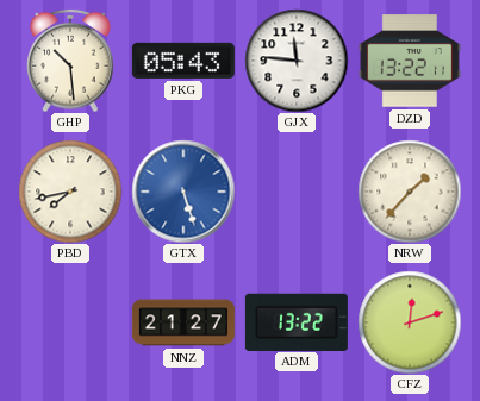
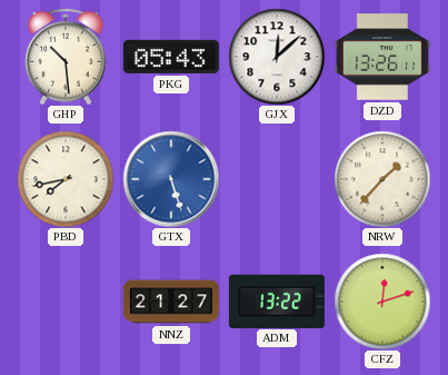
GJX: 11:46 -> 12:08
DZD: 13:22 -> 13:26
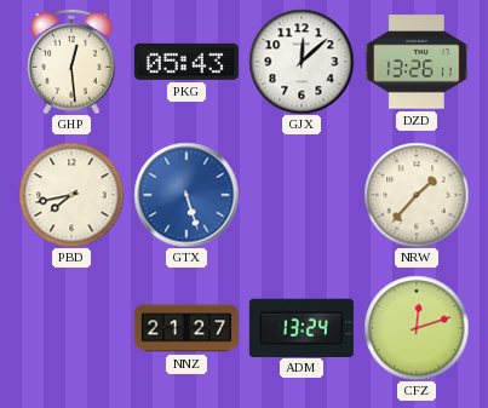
GHP: 10:29 -> 12:29
ADM: 13:22 -> 13:24
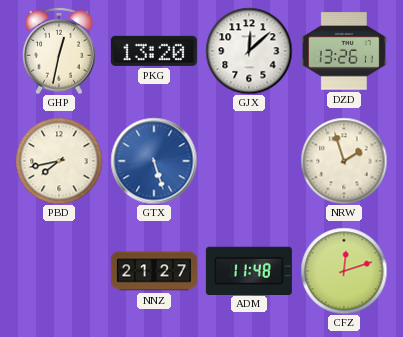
GHP: 12:29 -> 12:32
PKG: 05:43 -> 13:20
NRW: 1:37 -> 1:57
ADM: 13:24 -> 11:48
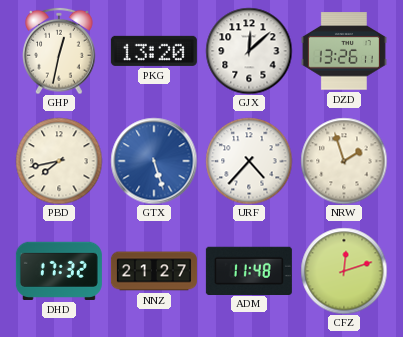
URF: none -> 4:37
DHD: none -> 17:32
